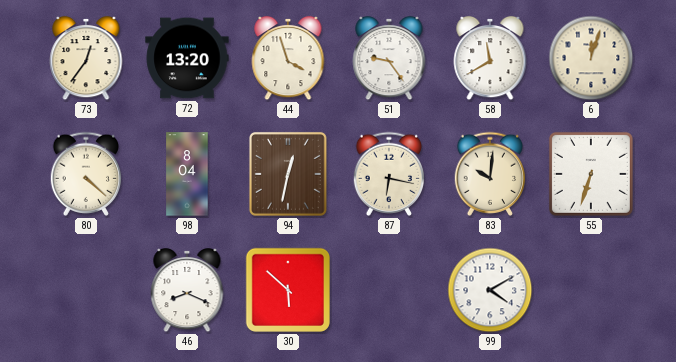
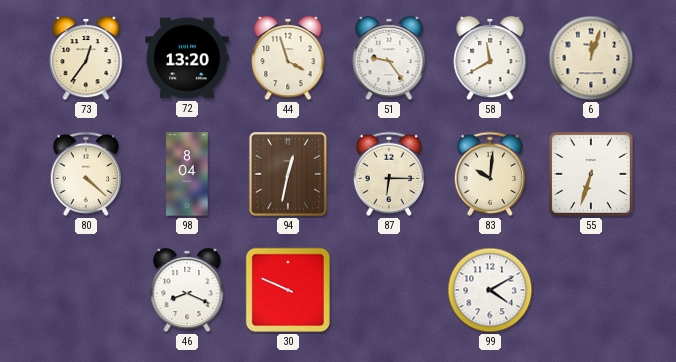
87: 6:17 -> 6:15
30: 5:52 -> 9:49
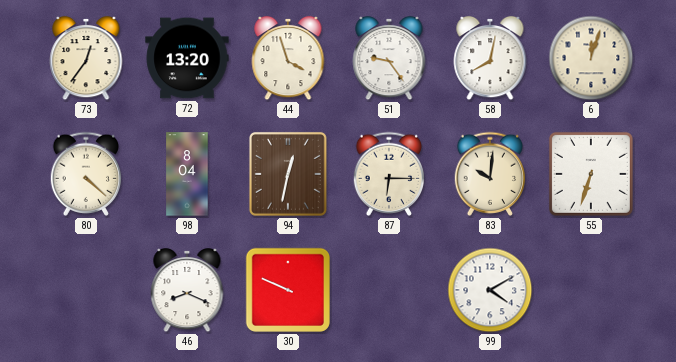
58: 11:40 -> 8:02
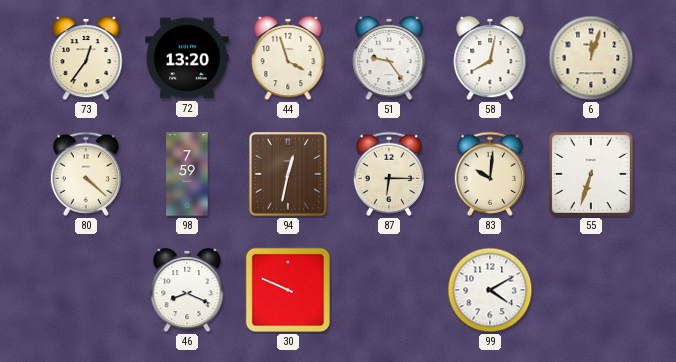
98: 8:04 -> 7:59
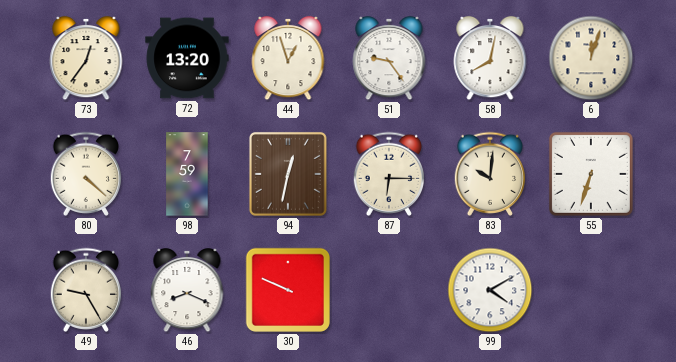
44: 3:57 -> 12:57
49: none -> 9:25
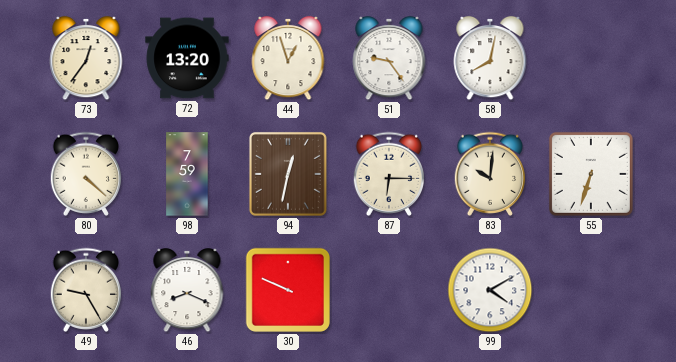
6: 12:03 -> none
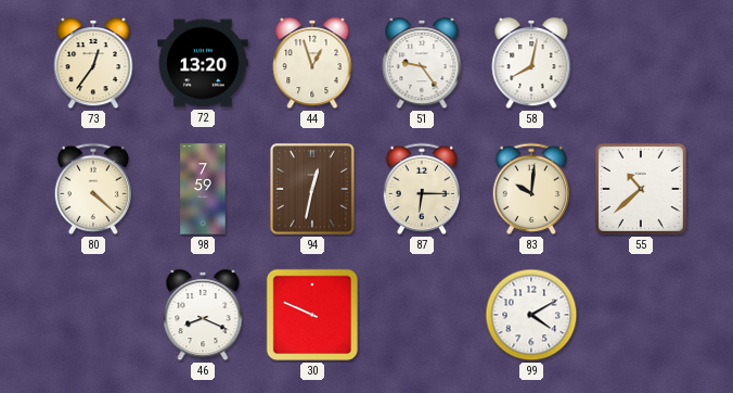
55: 6:33 -> 10:38
49: 9:25 -> none
